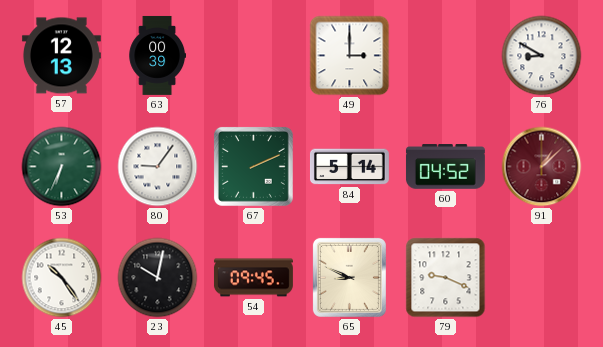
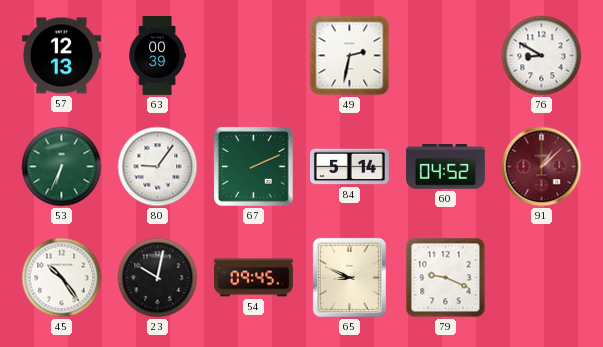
49: 3:00 -> 2:32
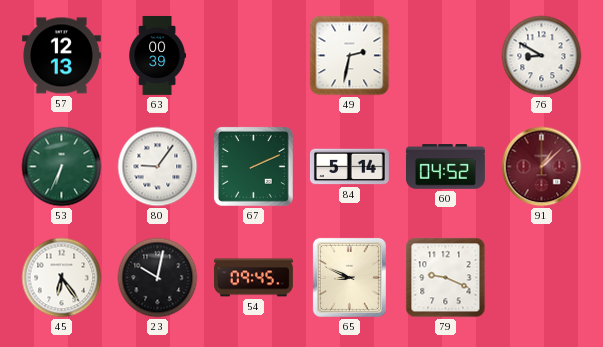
45: 10:24 -> 6:24
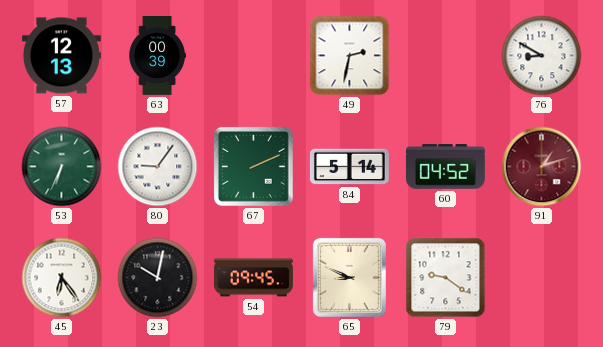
91: 1:08 -> 1:12
79: 9:19 -> 9:21
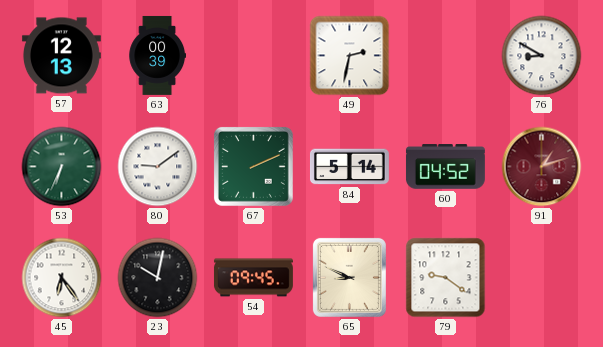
80: 9:06 -> 9:09
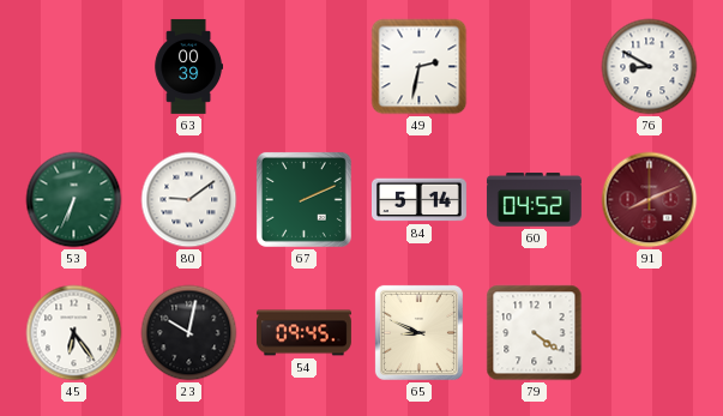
57: 12:13 -> none
91: 1:12 -> 8:11
79: 9:21 -> 4:21
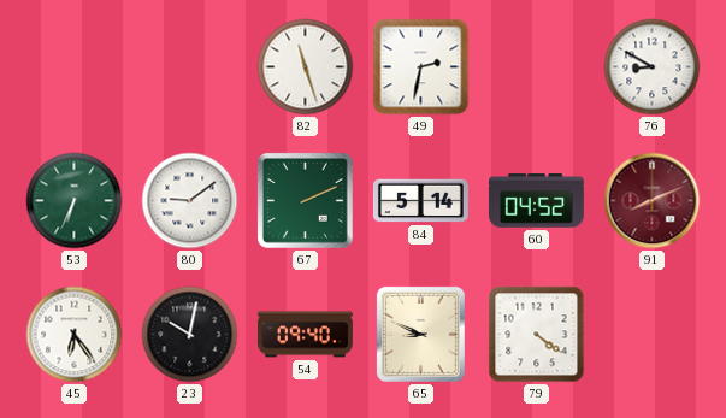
63: 00:39 -> none
82: none -> 11:27
54: 09:45 -> 09:40
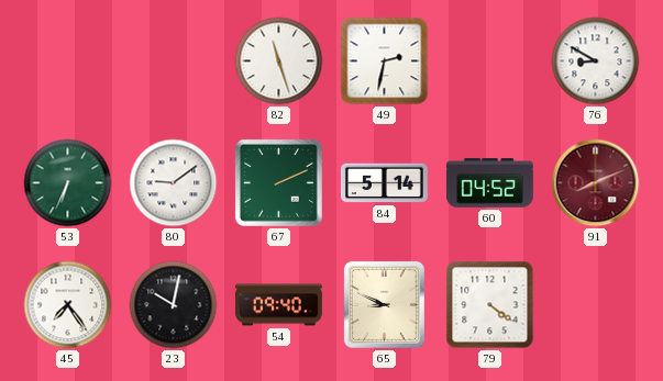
45: 6:24 -> 7:24
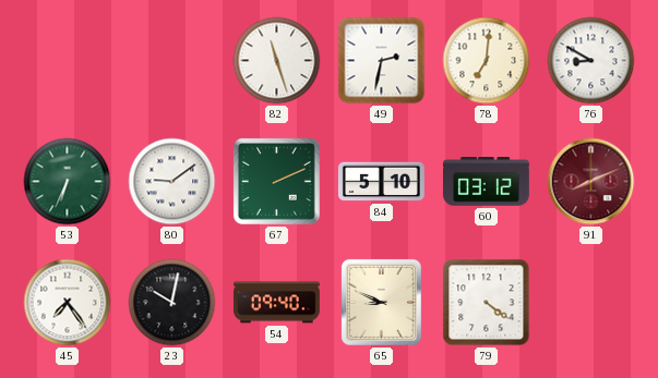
78: none -> 7:01
84: 5:14 -> 5:10
60: 04:52 -> 03:12
